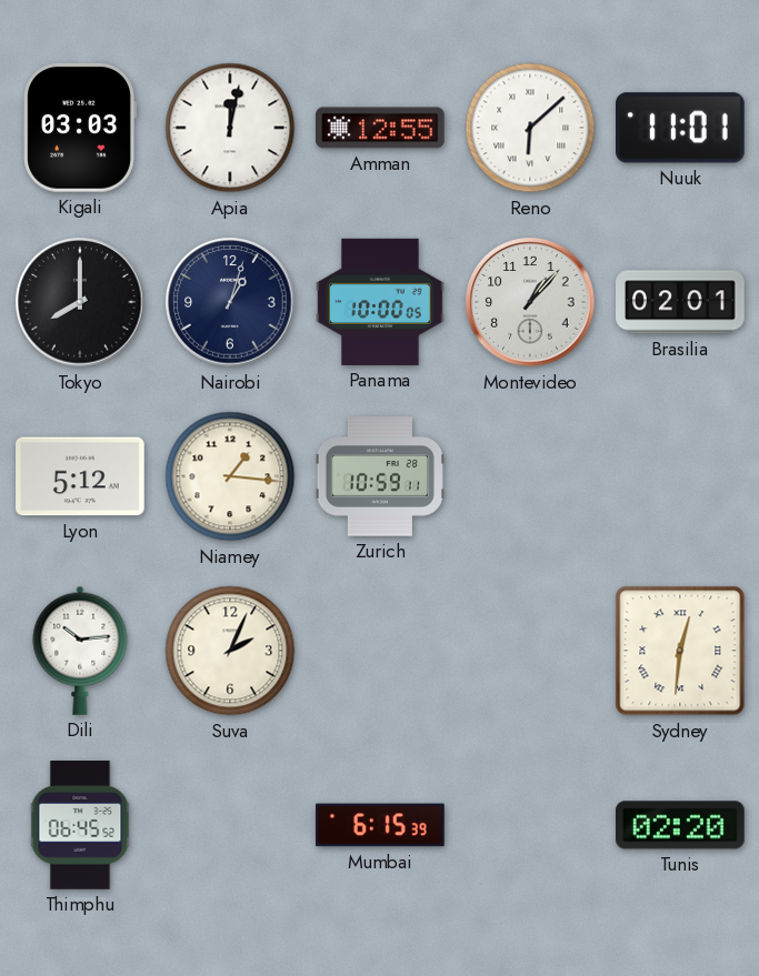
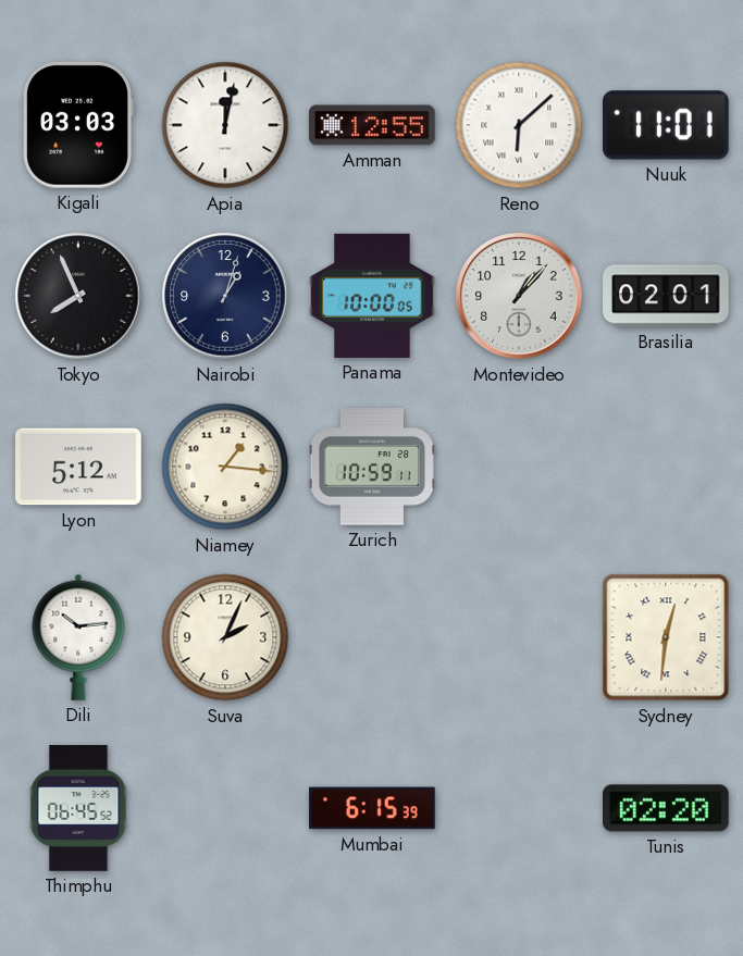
Tokyo: 8:00 -> 7:56
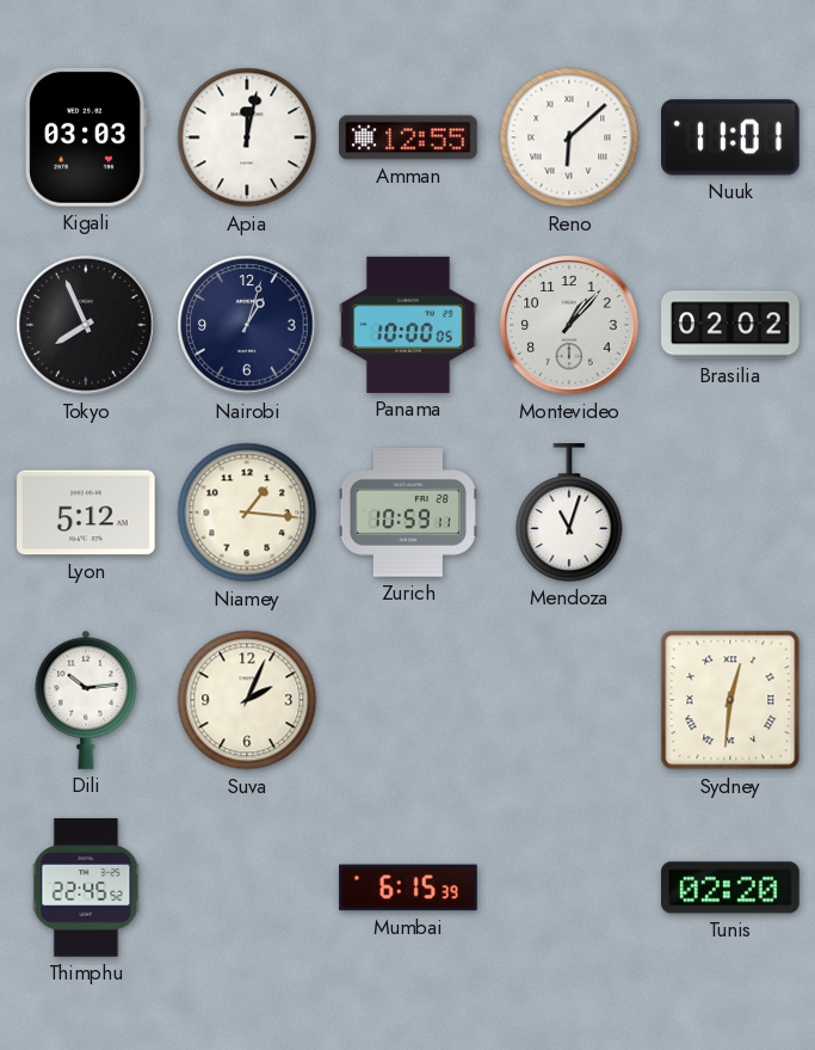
Brasilia: 02:01 -> 02:02
Mendoza: none -> 11:03
Thimphu: 06:45 -> 22:45
